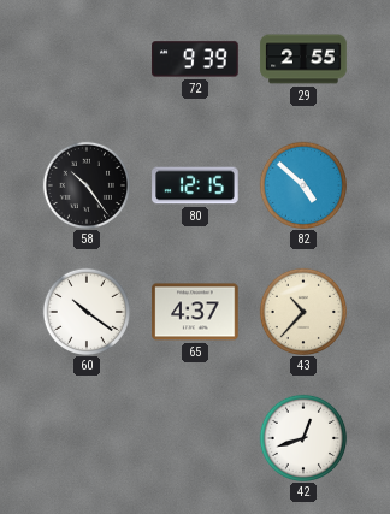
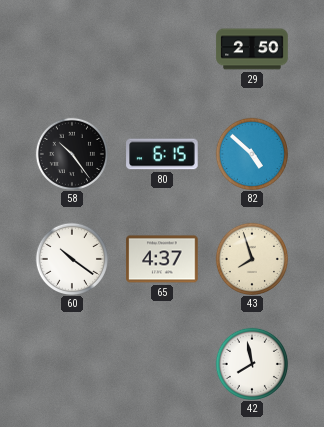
72: 9:39 -> none
29: 2:55 -> 2:50
80: 12:15 -> 6:15
43: 10:37 -> 7:57
42: 12:42 -> 7:58
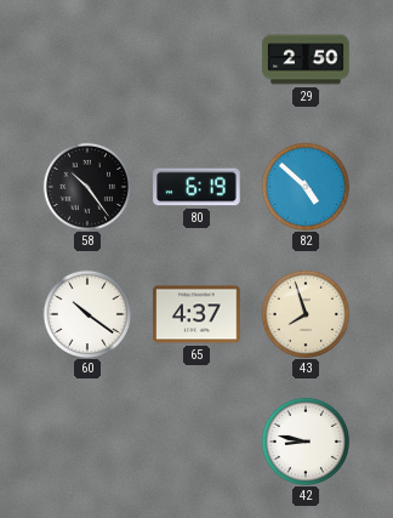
80: 6:15 -> 6:19
42: 7:58 -> 8:47
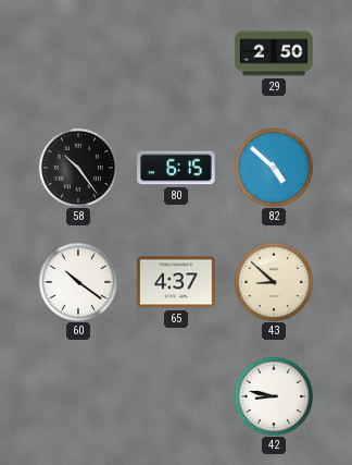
80: 6:19 -> 6:15
43: 7:57 -> 8:52
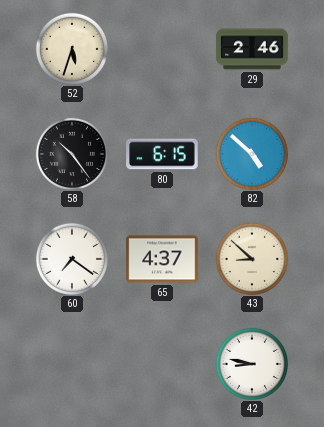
52: none -> 5:33
29: 2:50 -> 2:46
60: 10:21 -> 7:21
